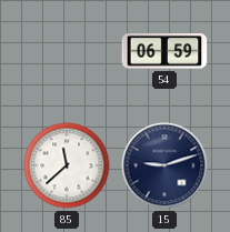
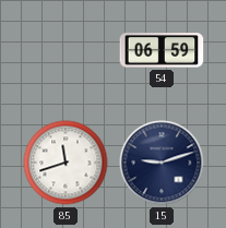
85: 11:38 -> 11:42
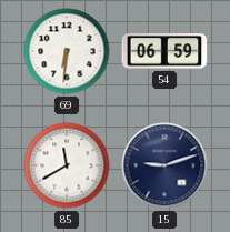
69: none -> 6:31
85: 11:42 -> 11:40
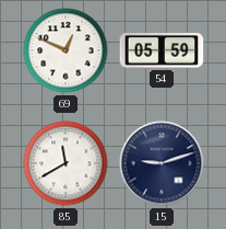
69: 6:31 -> 12:49
54: 06:59 -> 05:59
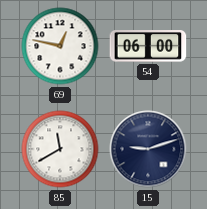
69: 12:49 -> 12:47
54: 05:59 -> 06:00
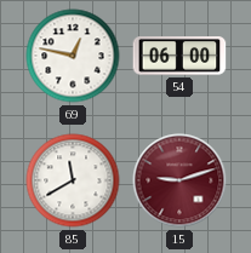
15 dial: navy -> burgundy
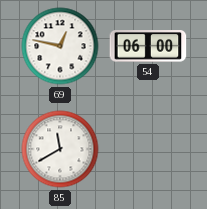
15: 9:12 -> none
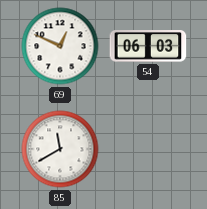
69: 12:47 -> 12:49
54: 06:00 -> 06:03
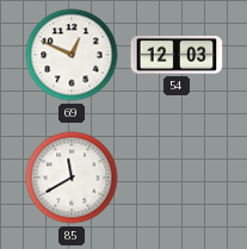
54: 06:03 -> 12:03
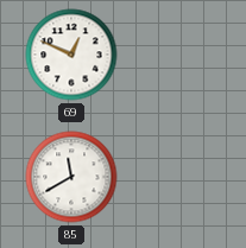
54: 12:03 -> none
